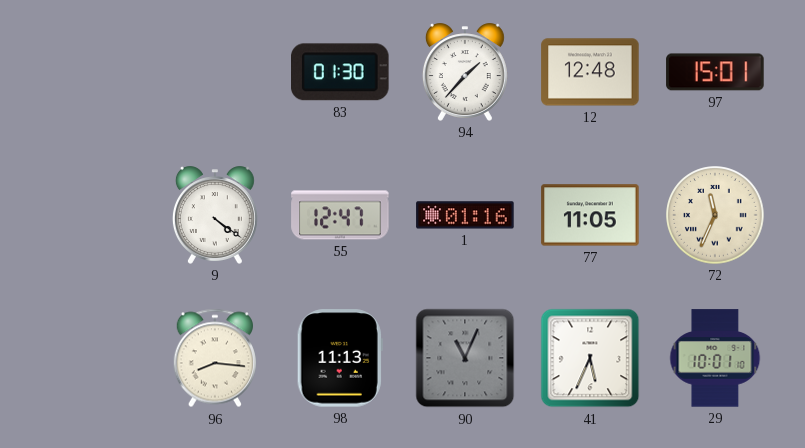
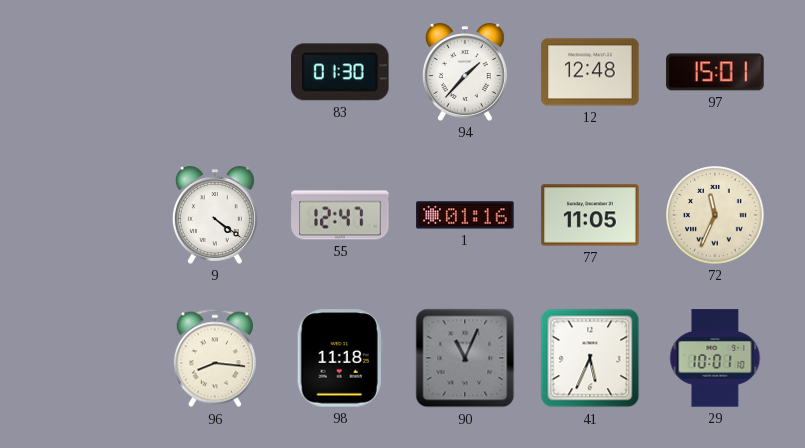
98: 11:13 -> 11:18
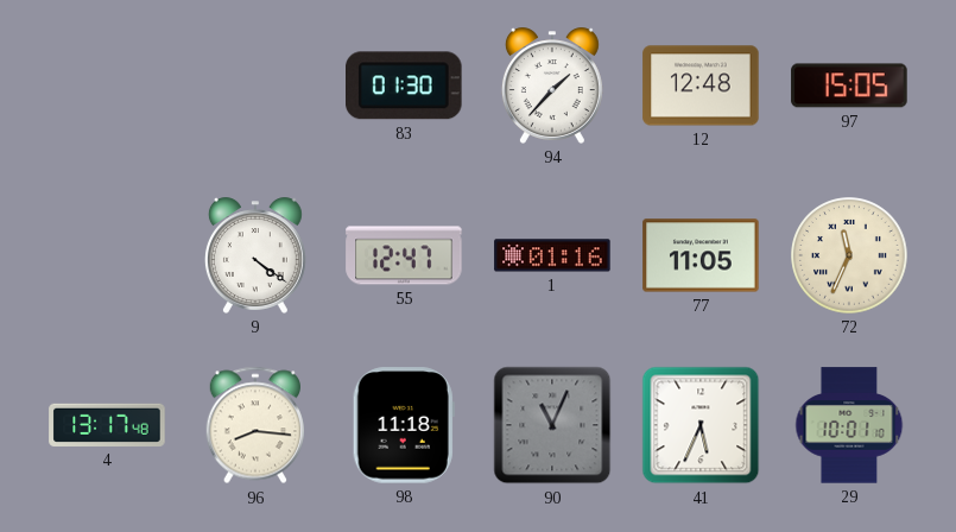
97: 15:01 -> 15:05
4: none -> 13:17
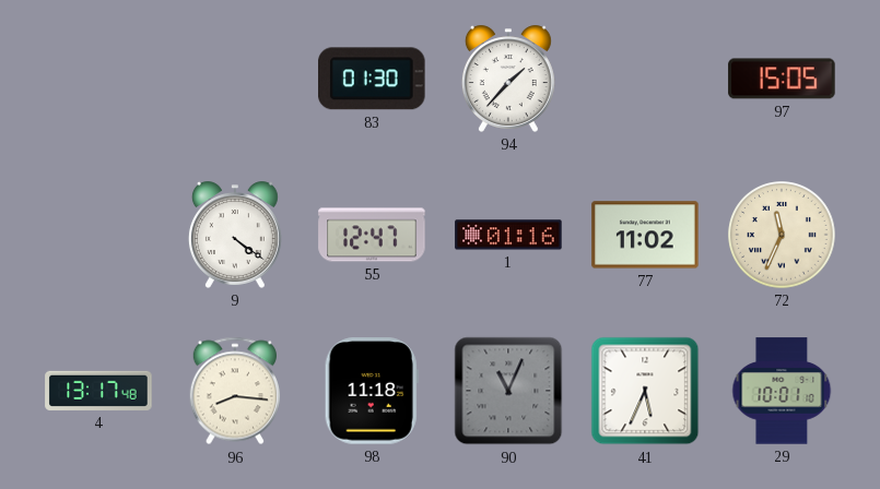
12: 12:48 -> none
77: 11:05 -> 11:02
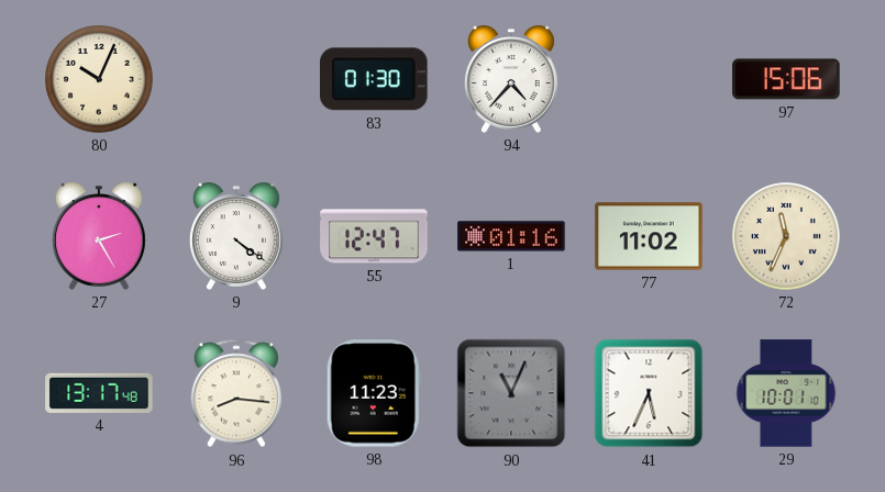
80: none -> 10:04
94: 1:37 -> 4:37
97: 15:05 -> 15:06
27: none -> 2:25
98: 11:18 -> 11:23
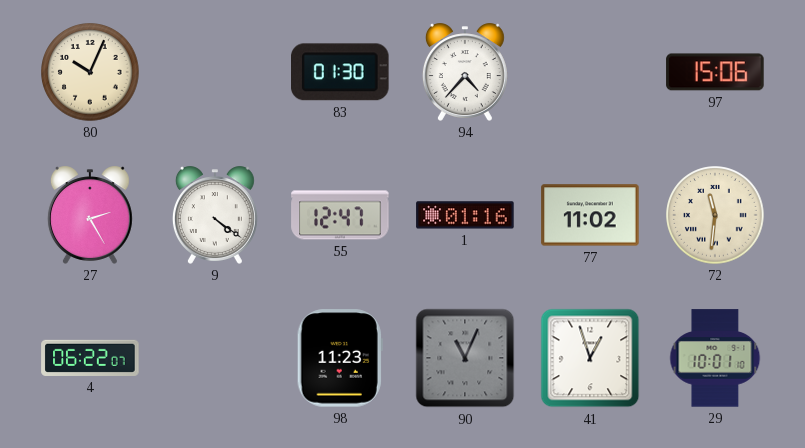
72: 11:34 -> 11:31
4: 13:17 -> 06:22
96: 8:16 -> none
41: 5:34 -> 12:57
